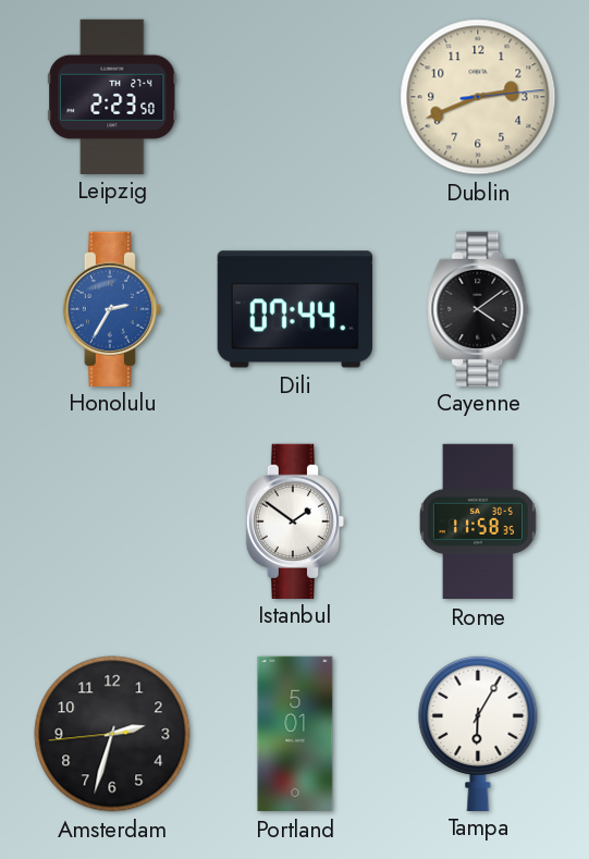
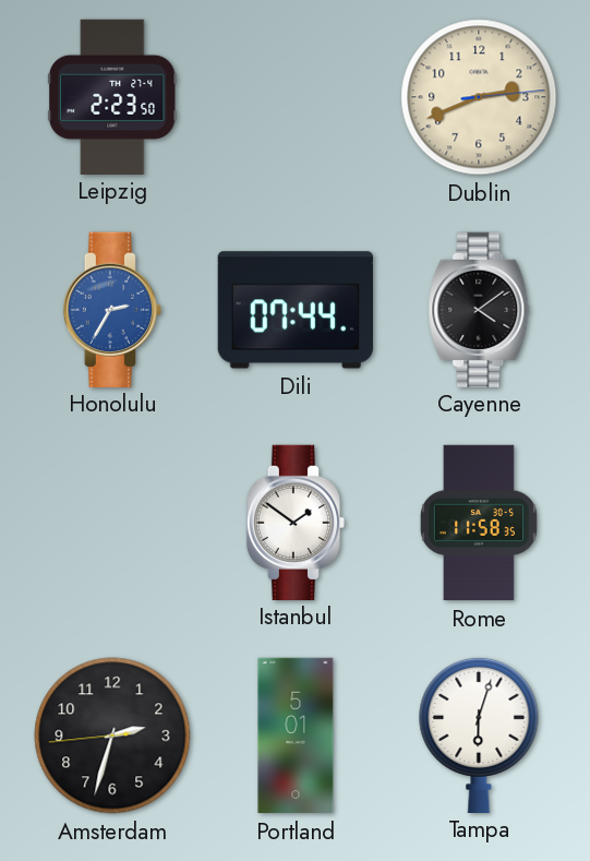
Tampa: 6:05 -> 6:03
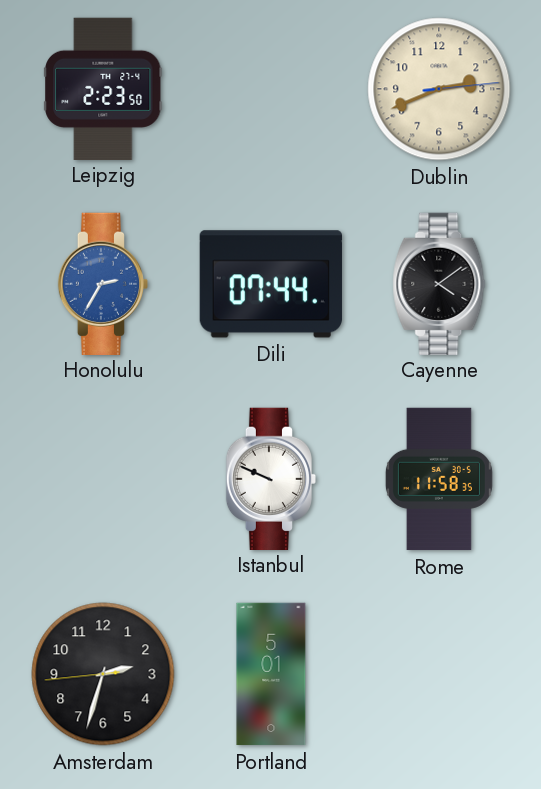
Istanbul: 1:51 -> 9:49
Tampa: 6:03 -> none
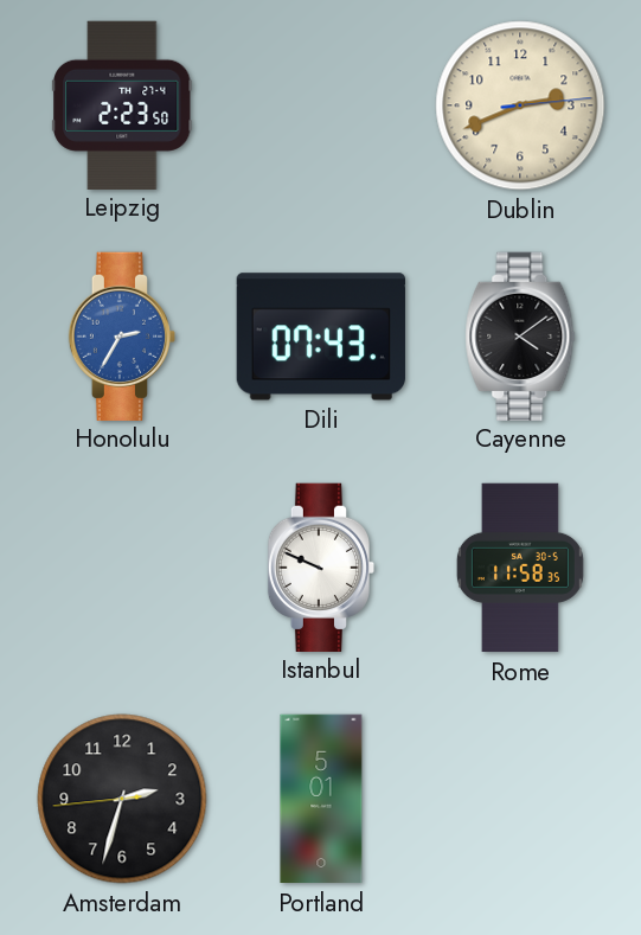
Dili: 07:44 -> 07:43
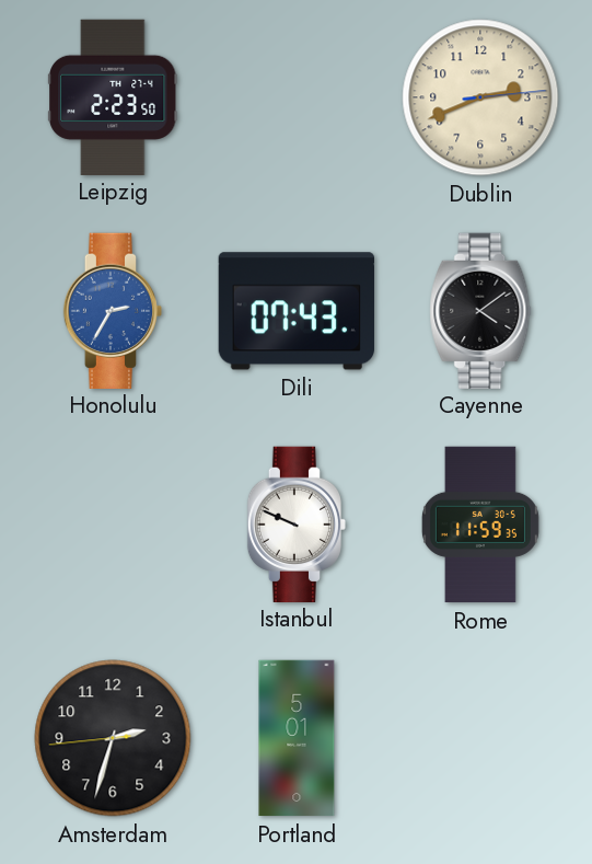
Rome: 11:58 -> 11:59
